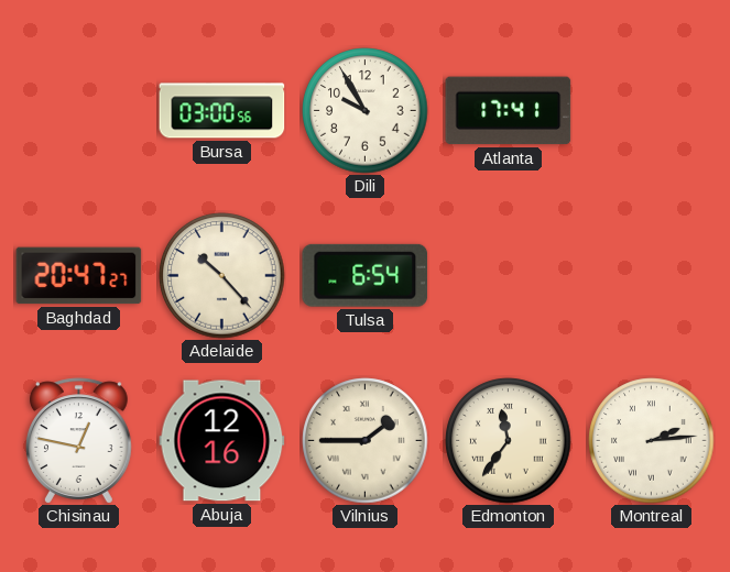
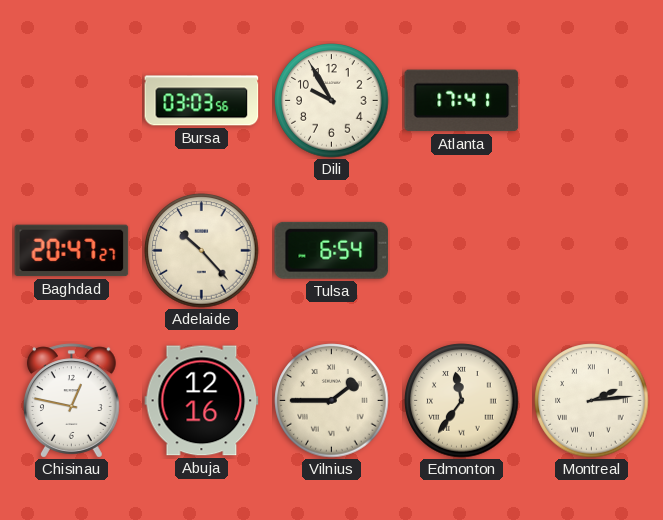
Bursa: 03:00 -> 03:03
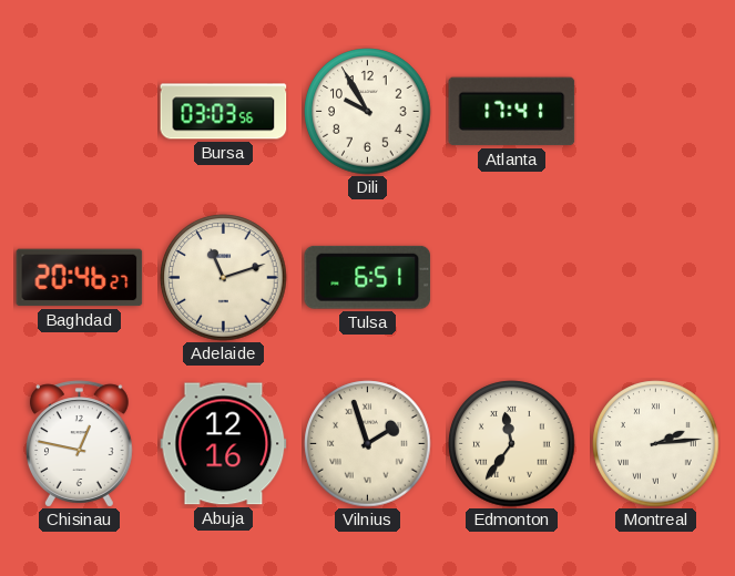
Baghdad: 20:47 -> 20:46
Adelaide: 10:23 -> 11:12
Tulsa: 6:54 -> 6:51
Vilnius: 1:45 -> 1:57
